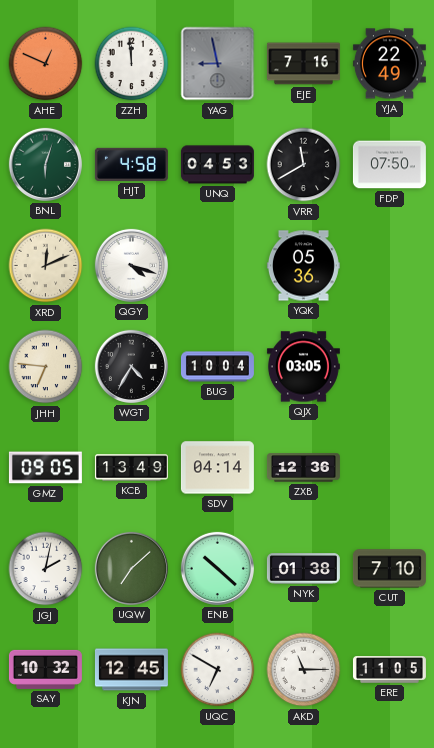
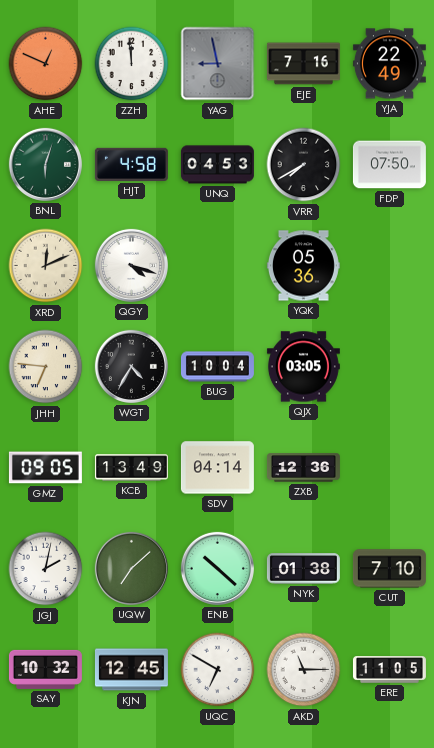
VRR: 11:40 -> 7:40
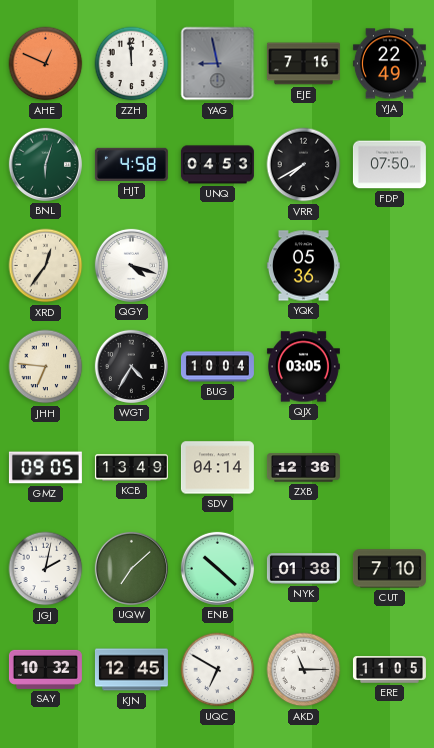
XRD: 12:11 -> 12:36
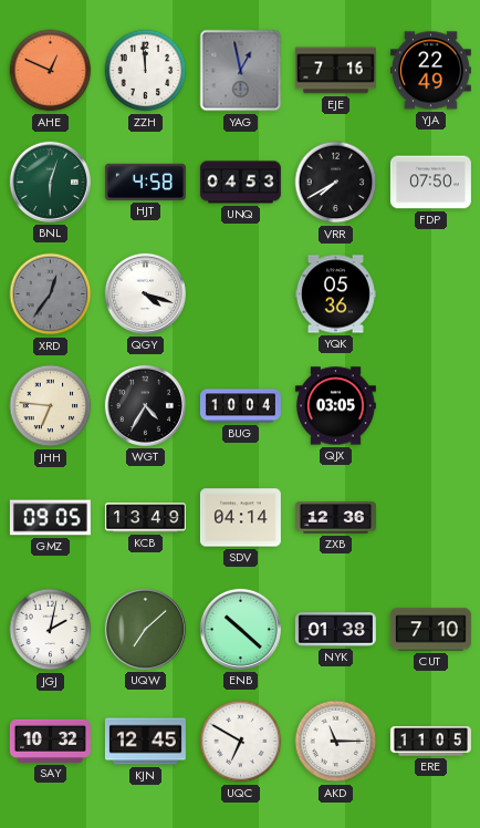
YAG: 8:58 -> 12:58
XRD dial: cream -> grey
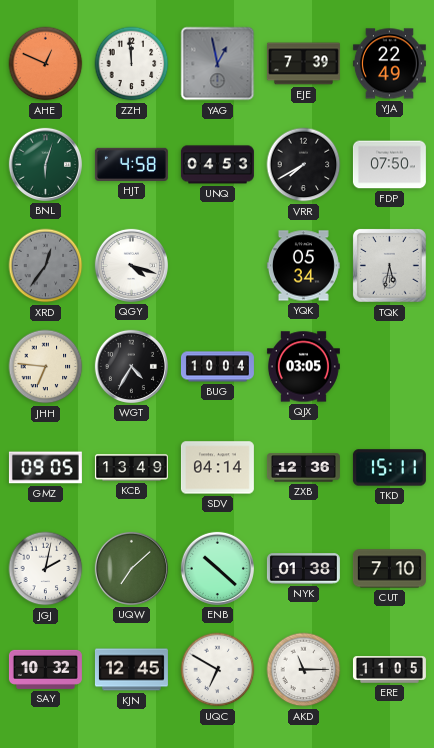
EJE: 7:16 -> 7:39
YQK: 05:36 -> 05:34
TQK: none -> 5:32
TKD: none -> 15:11
